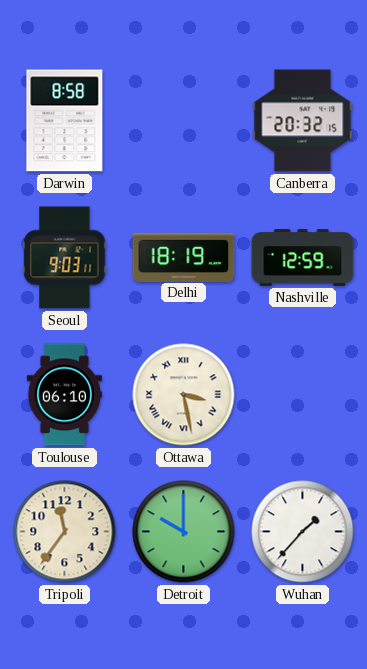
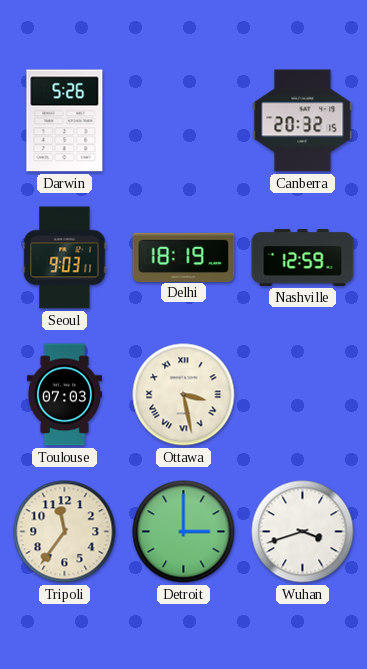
Darwin: 8:58 -> 5:26
Toulouse: 06:10 -> 07:03
Detroit: 10:00 -> 3:00
Wuhan: 1:37 -> 3:42
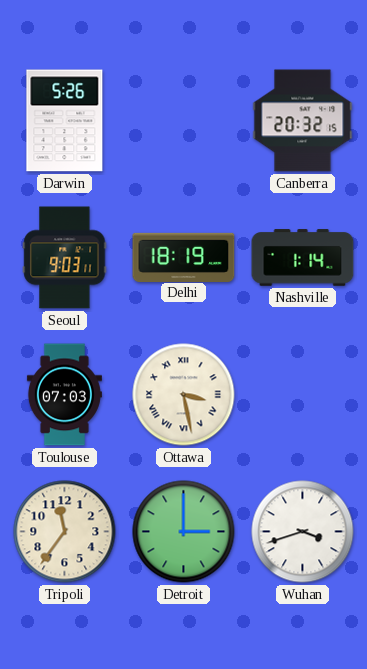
Nashville: 12:59 -> 1:14
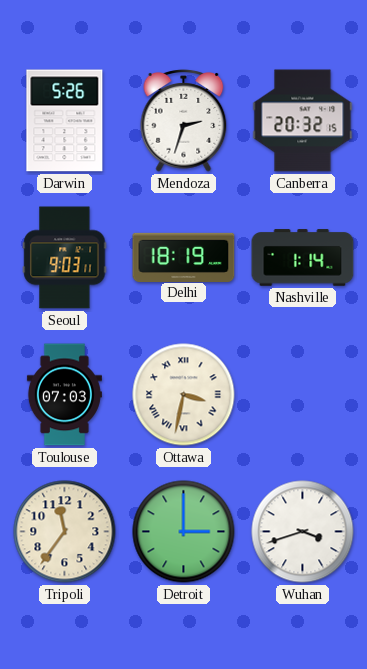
Mendoza: none -> 2:33
Ottawa: 3:28 -> 3:32
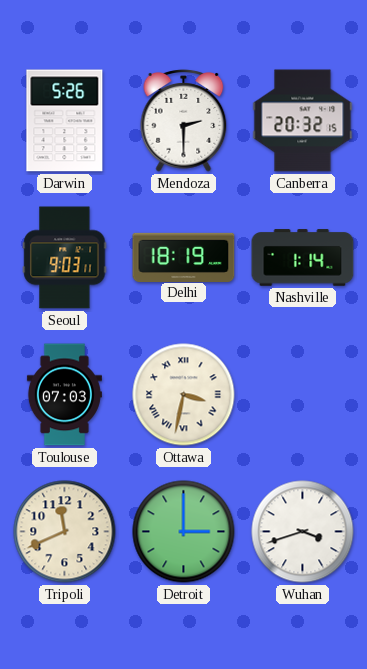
Mendoza: 2:33 -> 2:30
Tripoli: 11:36 -> 11:41
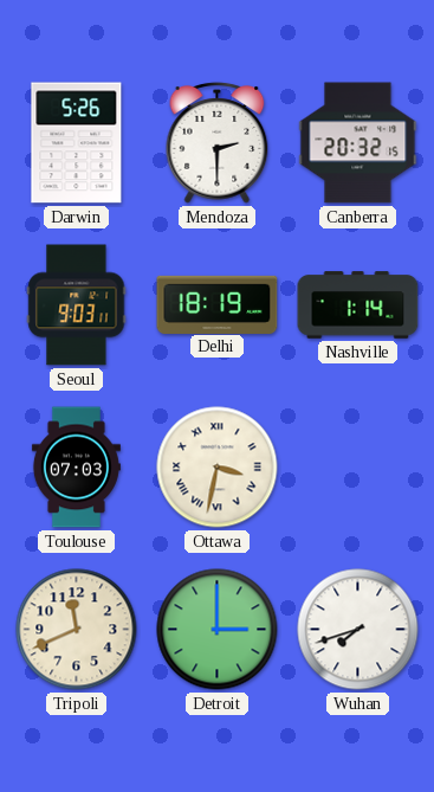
Wuhan: 3:42 -> 7:42
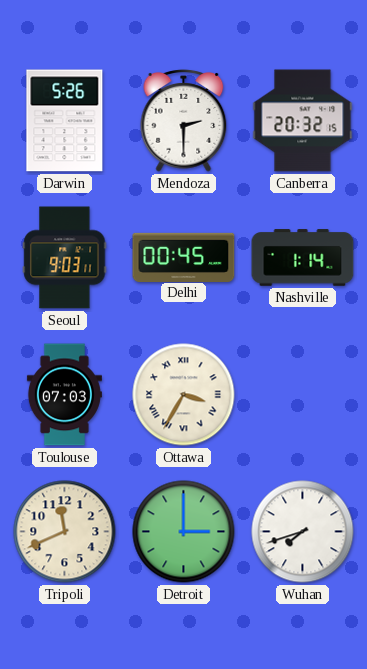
Delhi: 18:19 -> 00:45
Ottawa: 3:32 -> 3:35
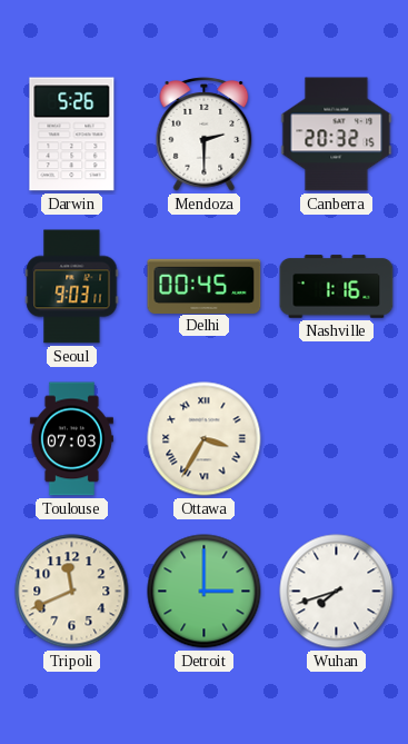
Nashville: 1:14 -> 1:16
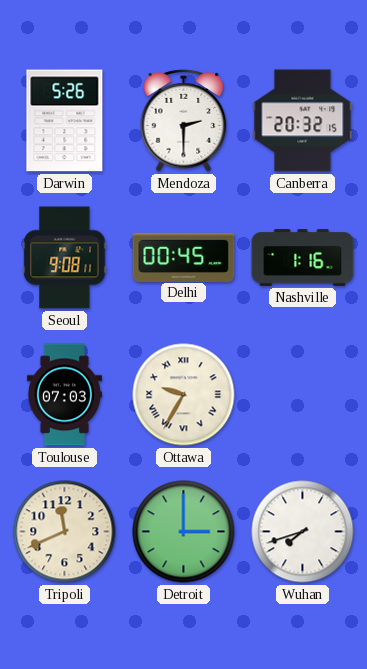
Seoul: 9:03 -> 9:08
Ottawa: 3:35 -> 9:35
